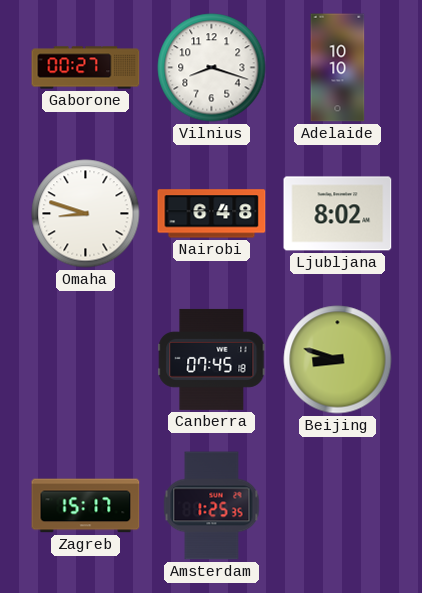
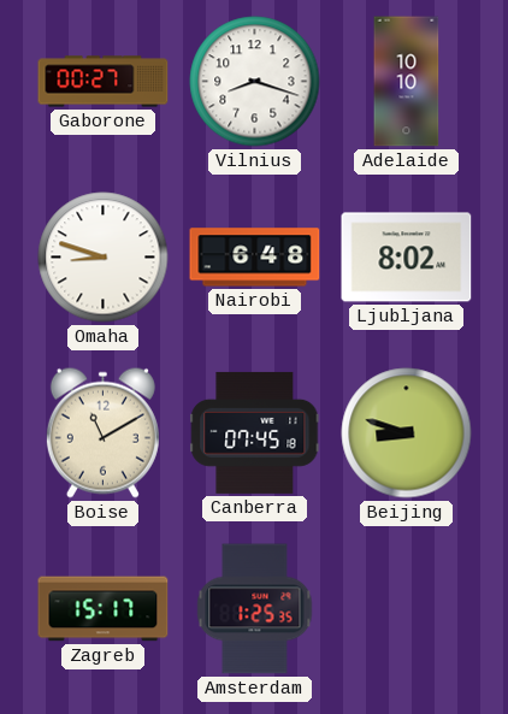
Boise: none -> 11:10
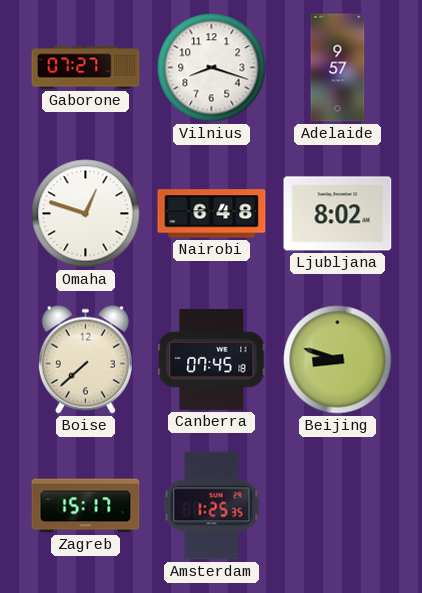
Gaborone: 00:27 -> 07:27
Adelaide: 10:10 -> 9:57
Omaha: 8:48 -> 12:48
Boise: 11:10 -> 7:38
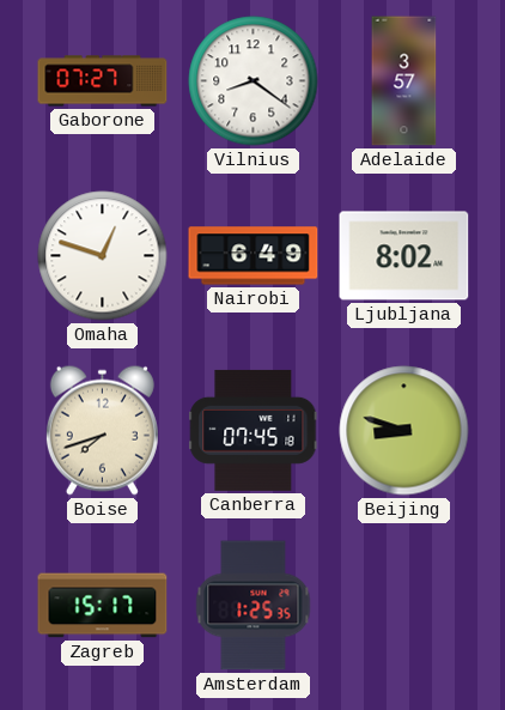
Vilnius: 8:18 -> 8:21
Adelaide: 9:57 -> 3:57
Nairobi: 6:48 -> 6:49
Boise: 7:38 -> 7:42
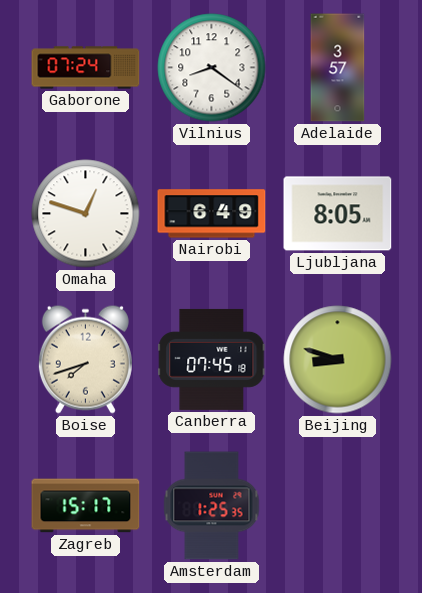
Gaborone: 07:27 -> 07:24
Ljubljana: 8:02 -> 8:05
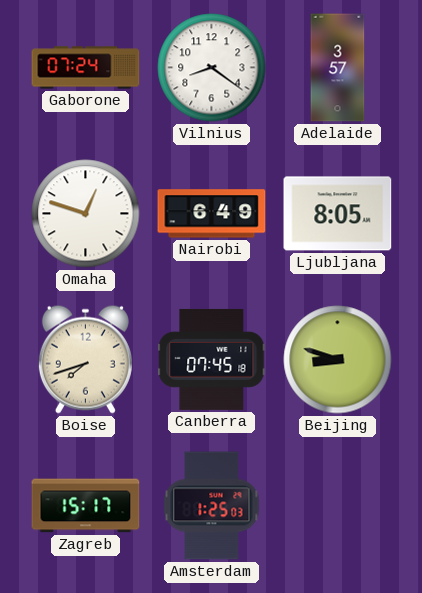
Amsterdam: 1:25:35 -> 1:25:03
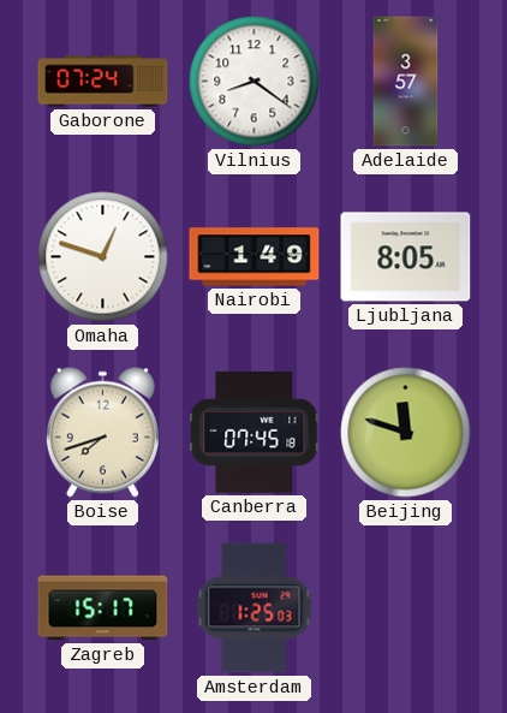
Nairobi: 6:49 -> 1:49
Beijing: 8:48 -> 11:48
